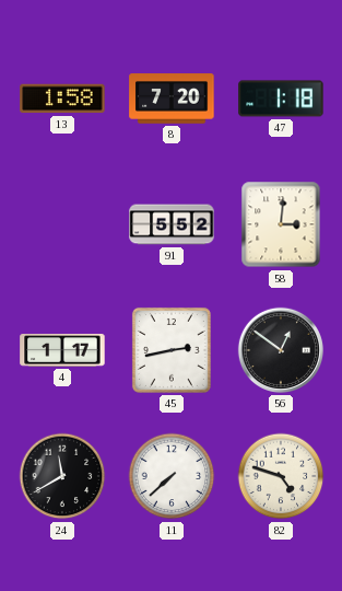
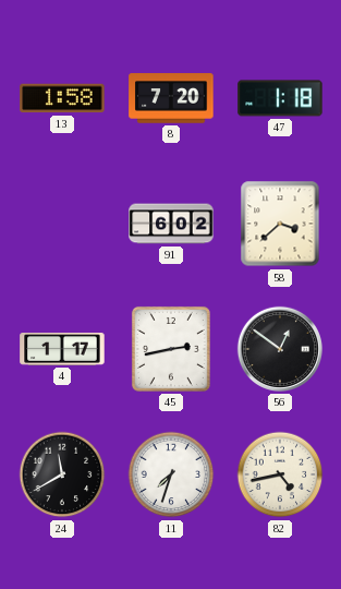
91: 5:52 -> 6:02
58: 3:01 -> 3:38
11: 7:38 -> 7:33
82: 4:48 -> 4:43
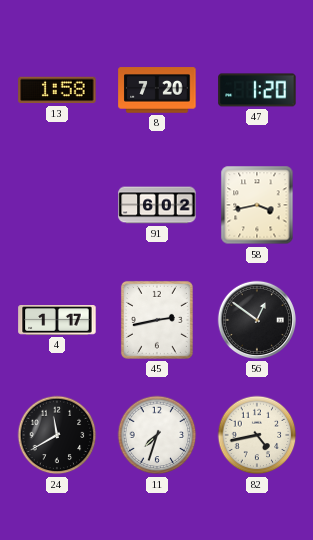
47: 1:18 -> 1:20
58: 3:38 -> 3:43
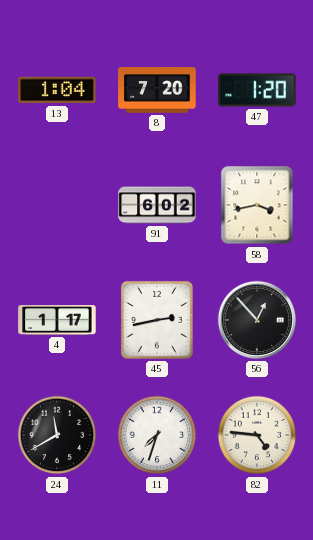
13: 1:58 -> 1:04
56: 12:51 -> 12:53
82: 4:43 -> 4:46
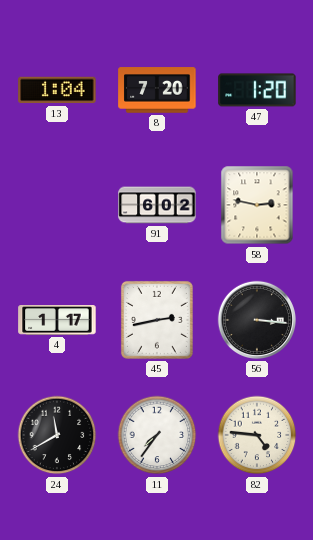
58: 3:43 -> 2:47
56: 12:53 -> 3:16
11: 7:33 -> 7:36
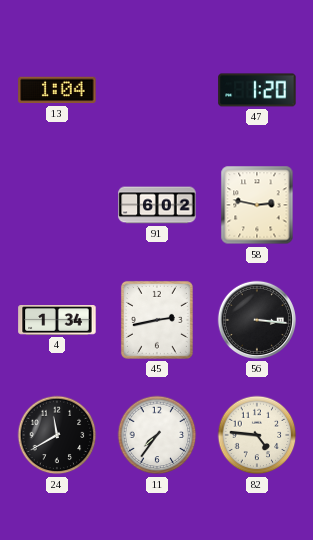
8: 7:20 -> none
4: 1:17 -> 1:34
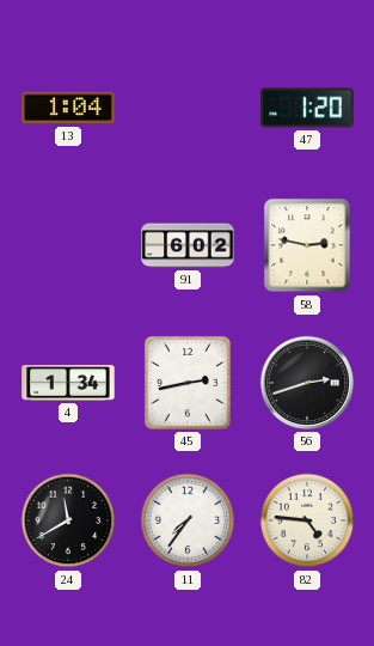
56: 3:16 -> 2:42
